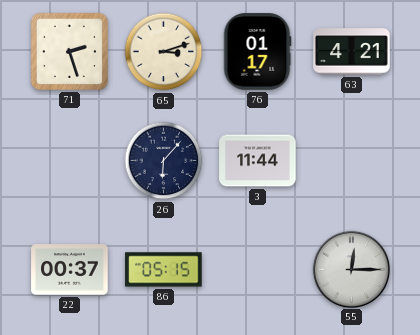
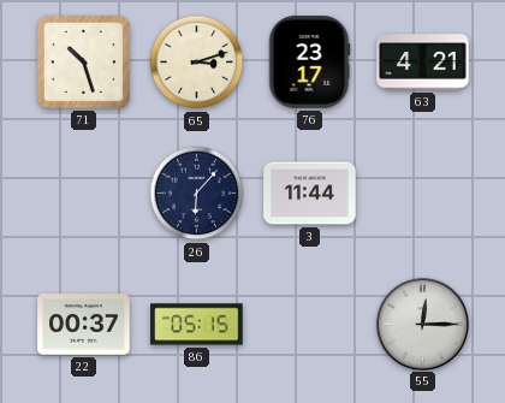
71: 2:27 -> 10:27
76: 01:17 -> 23:17
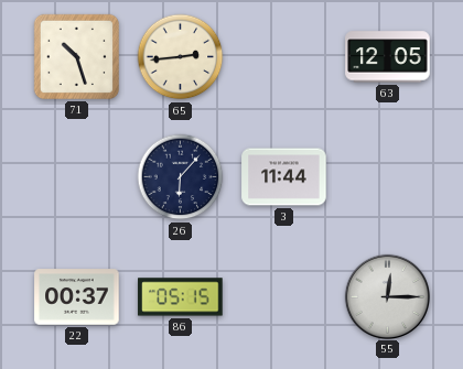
65: 3:12 -> 2:44
76: 23:17 -> none
63: 4:21 -> 12:05
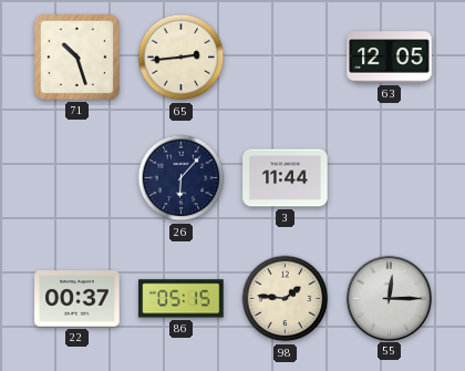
98: none -> 1:46
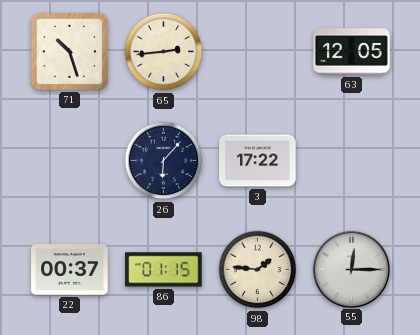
3: 11:44 -> 17:22
86: 05:15 -> 01:15
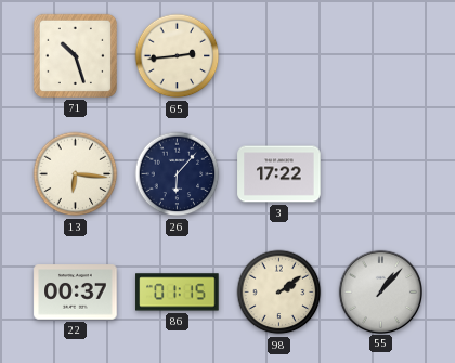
63: 12:05 -> none
13: none -> 6:16
98: 1:46 -> 2:09
55: 12:15 -> 1:07
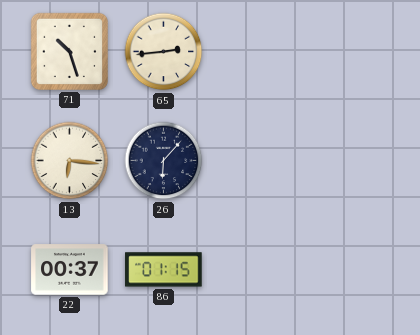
3: 17:22 -> none
98: 2:09 -> none
55: 1:07 -> none
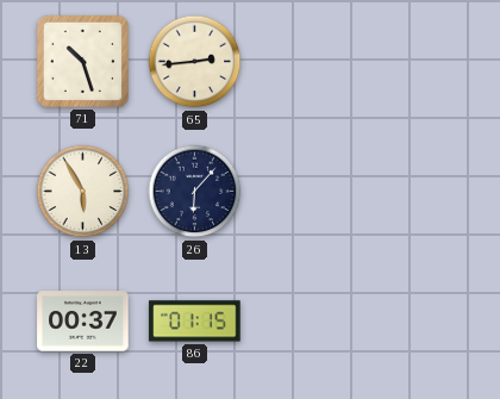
13: 6:16 -> 5:55
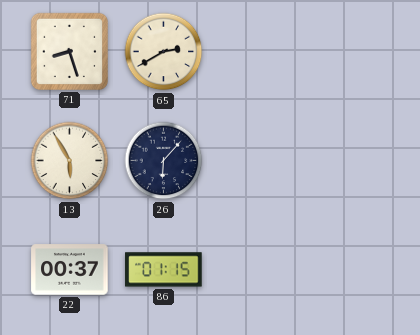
71: 10:27 -> 8:27
65: 2:44 -> 2:40
